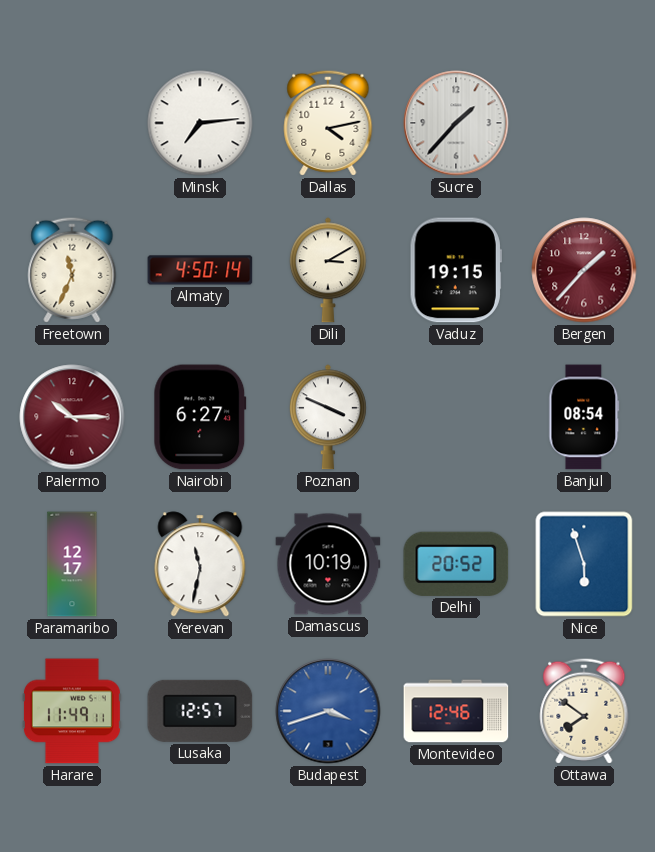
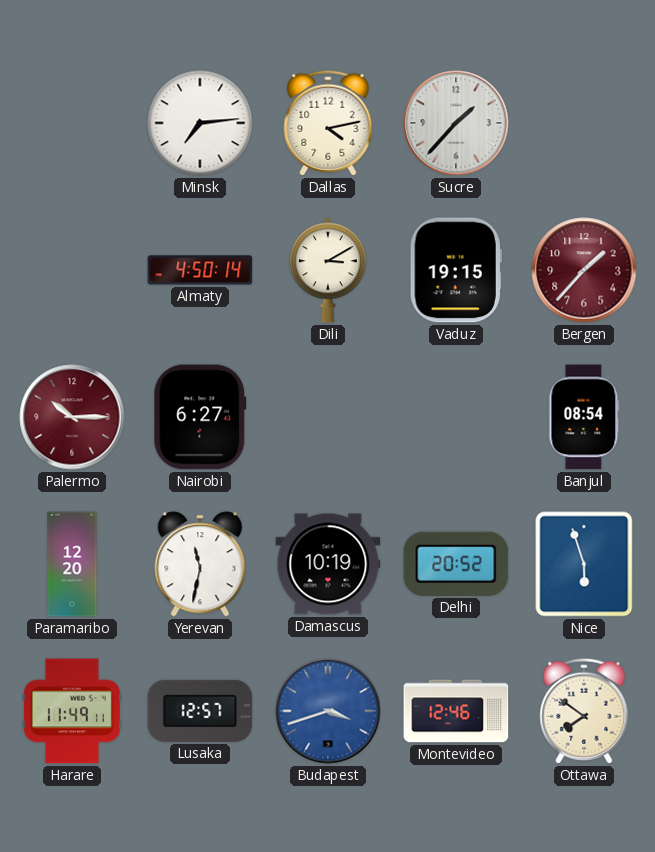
Freetown: 11:34 -> none
Poznan: 3:49 -> none
Paramaribo: 12:17 -> 12:20
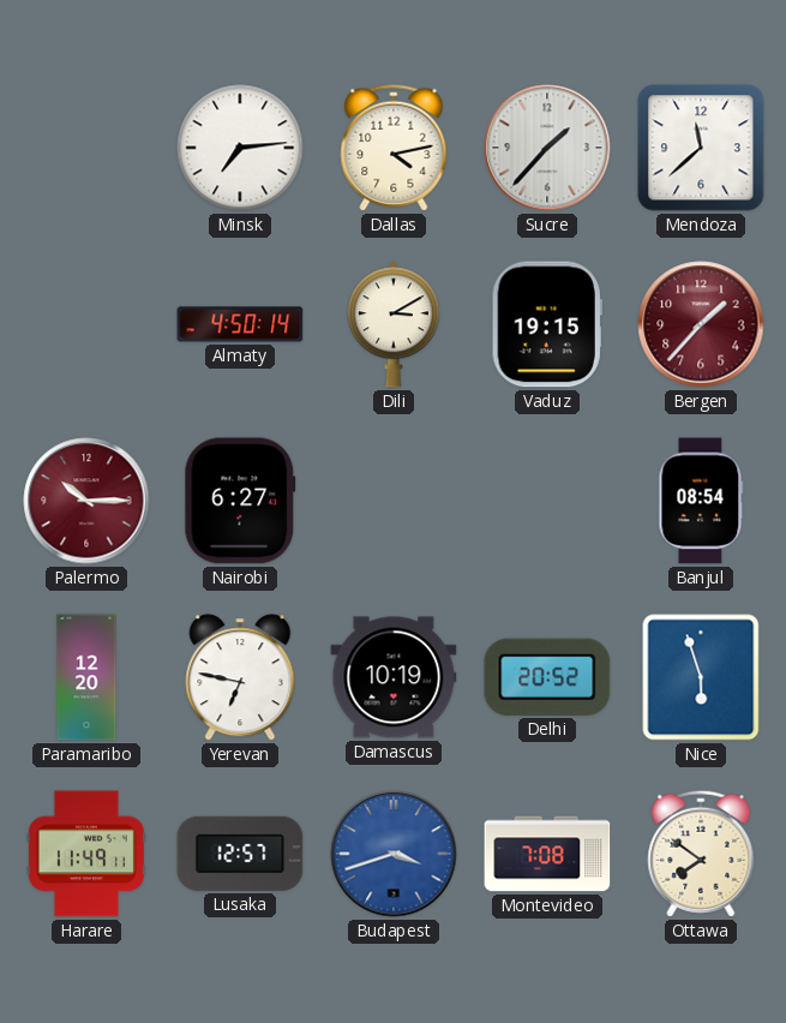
Mendoza: none -> 11:38
Yerevan: 11:32 -> 6:47
Montevideo: 12:46 -> 7:08
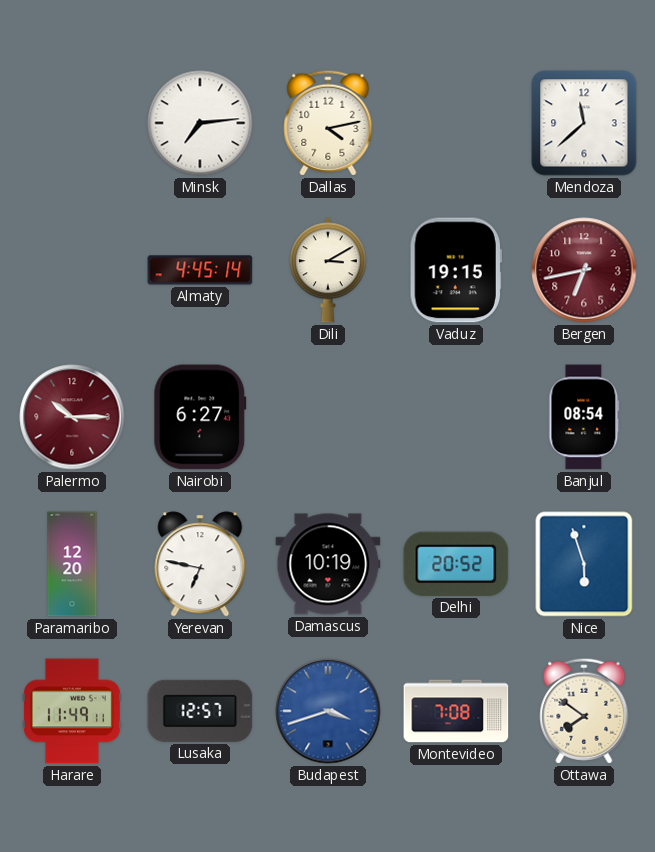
Sucre: 1:37 -> none
Almaty: 4:50 -> 4:45
Bergen: 1:37 -> 6:43
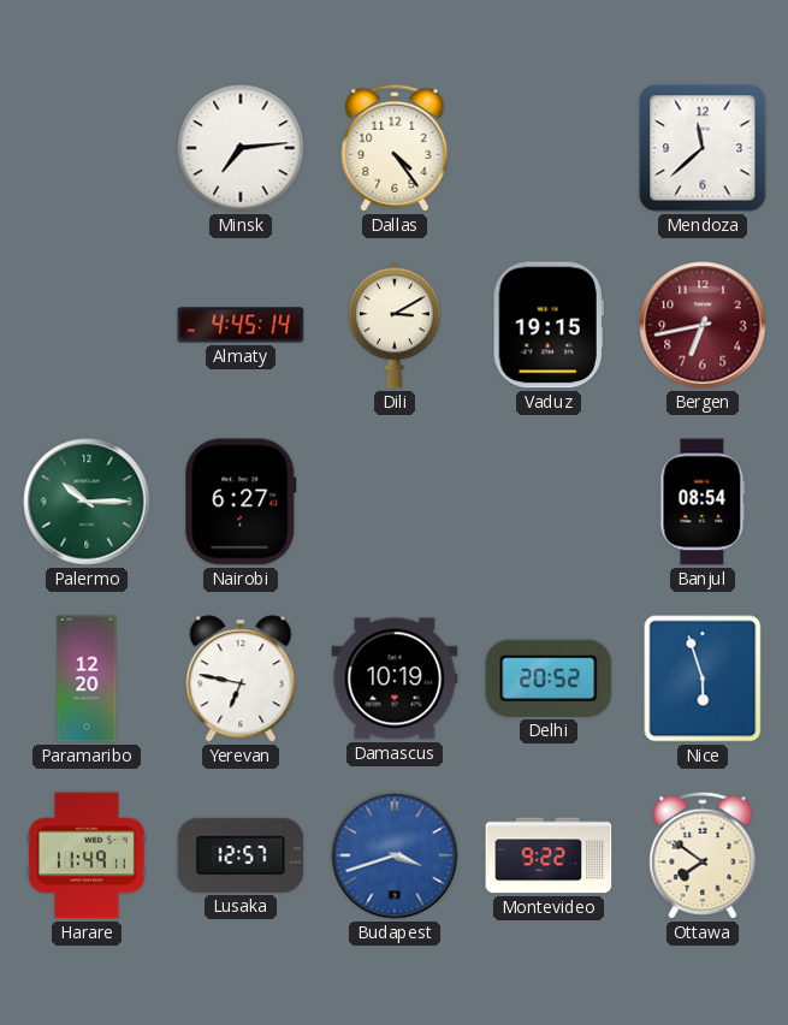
Dallas: 4:13 -> 4:24
Palermo dial: burgundy -> green
Montevideo: 7:08 -> 9:22
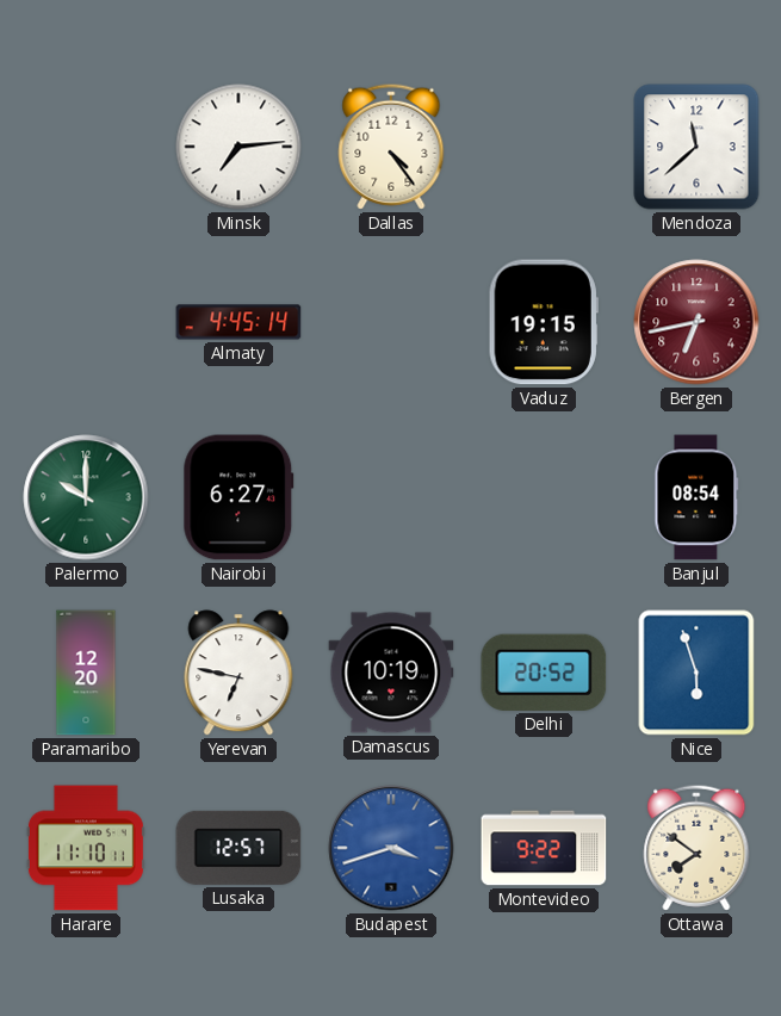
Dili: 3:10 -> none
Palermo: 10:15 -> 10:00
Harare: 11:49 -> 11:10
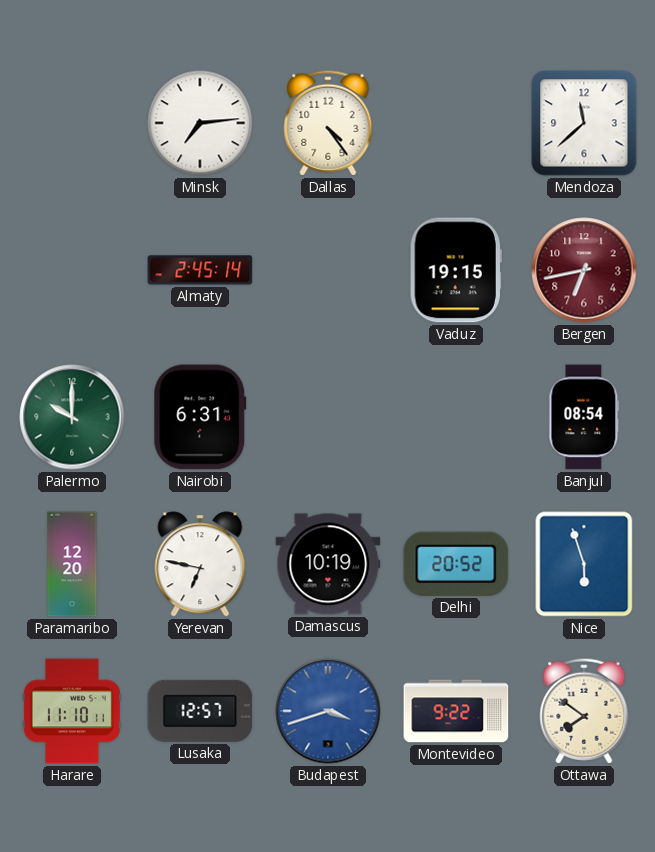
Almaty: 4:45 -> 2:45
Nairobi: 6:27 -> 6:31
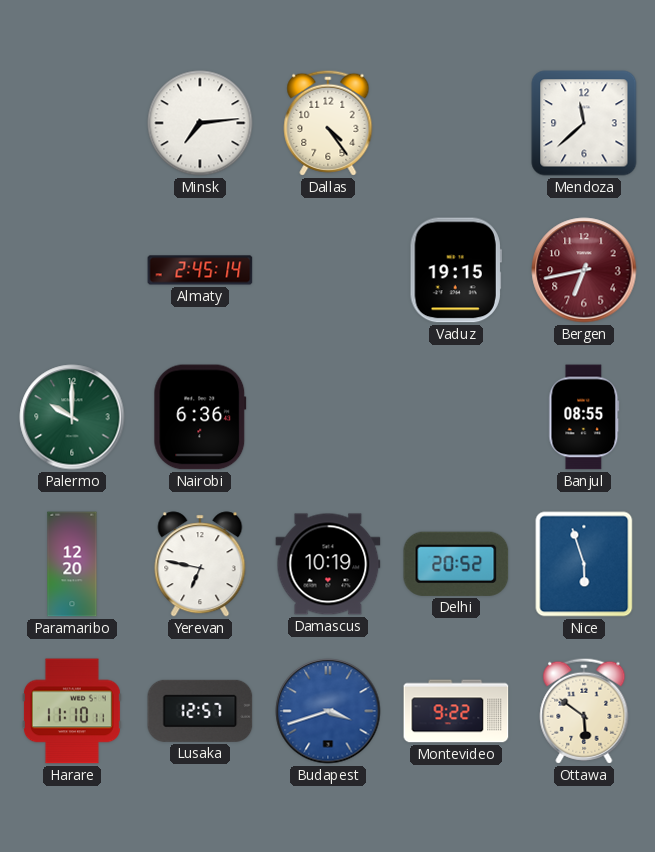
Nairobi: 6:31 -> 6:36
Banjul: 08:54 -> 08:55
Ottawa: 7:51 -> 5:51
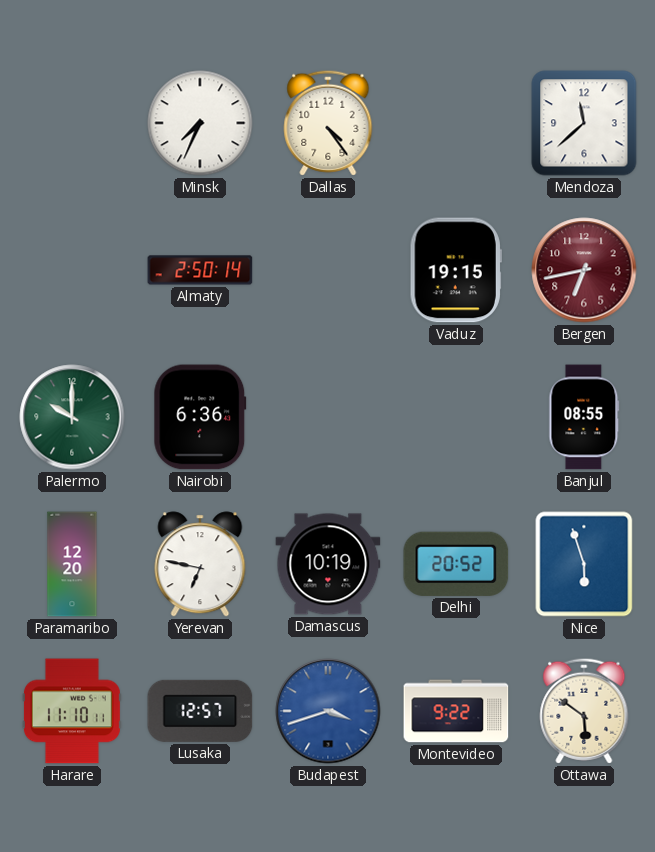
Minsk: 7:14 -> 7:34
Almaty: 2:45 -> 2:50
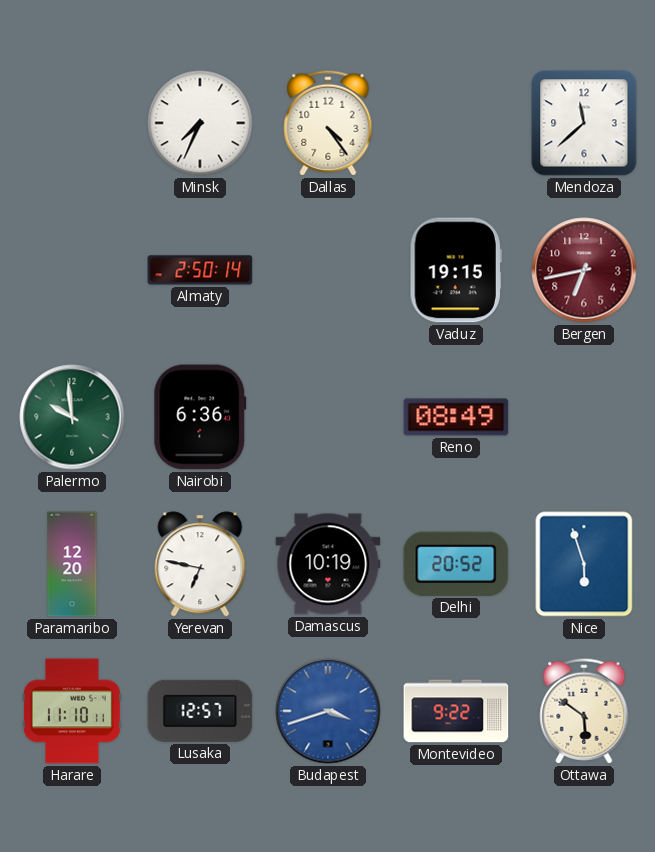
Palermo: 10:00 -> 9:59
Reno: none -> 08:49
Banjul: 08:55 -> none
